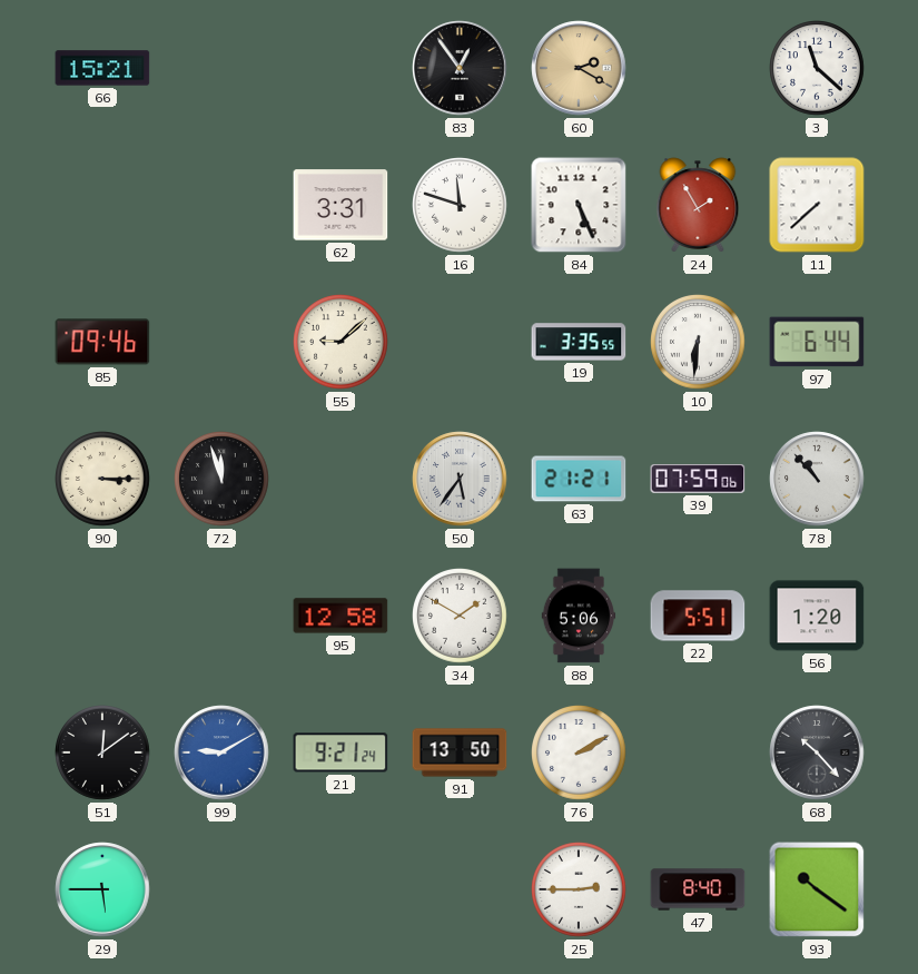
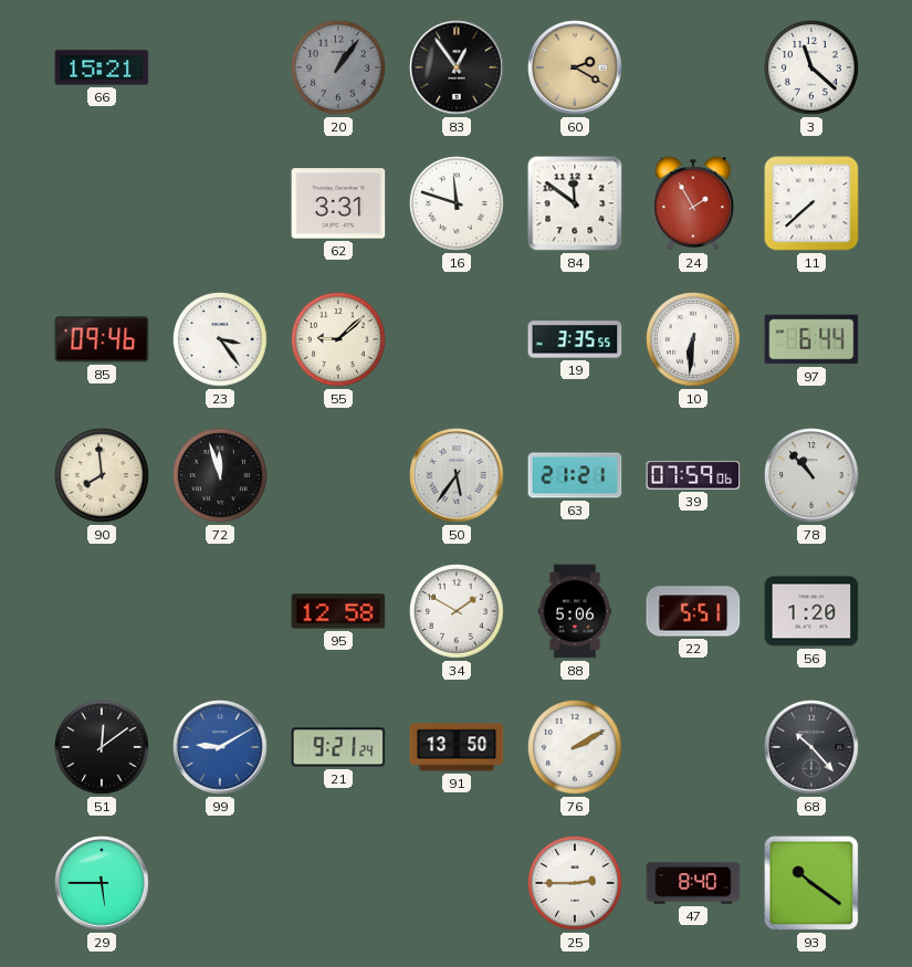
20: none -> 1:06
84: 5:26 -> 11:51
23: none -> 3:24
90: 3:15 -> 7:59
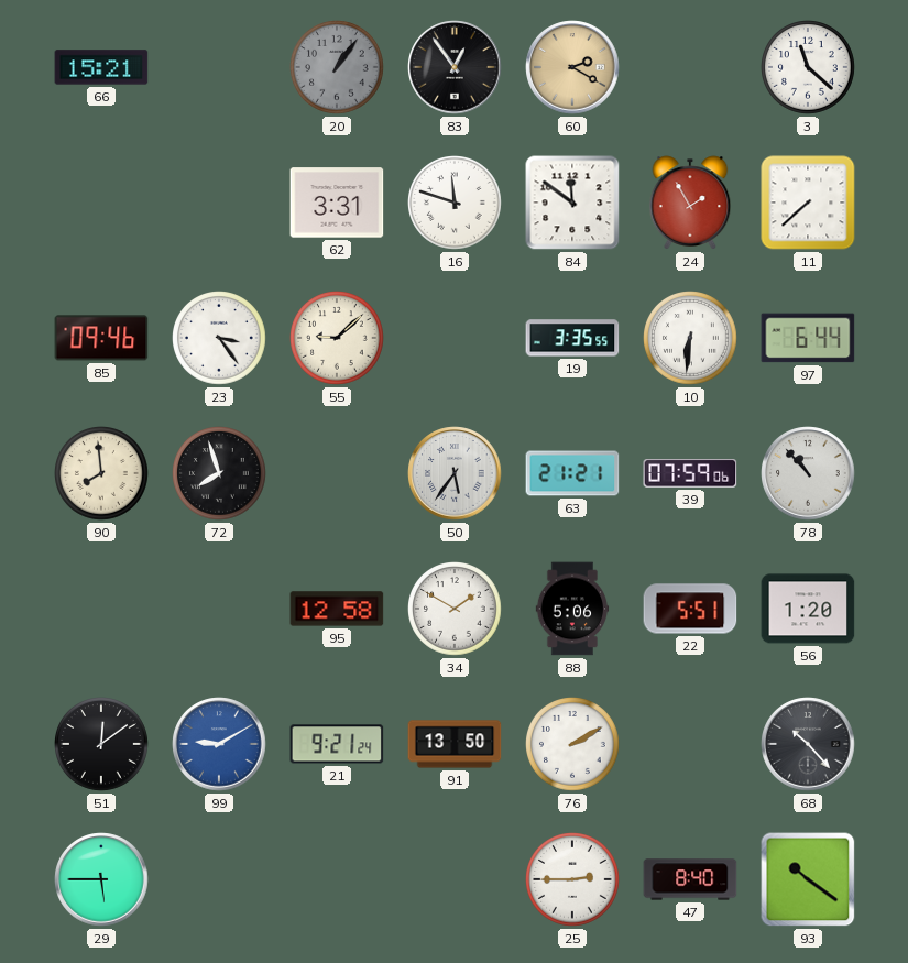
72: 11:57 -> 7:57
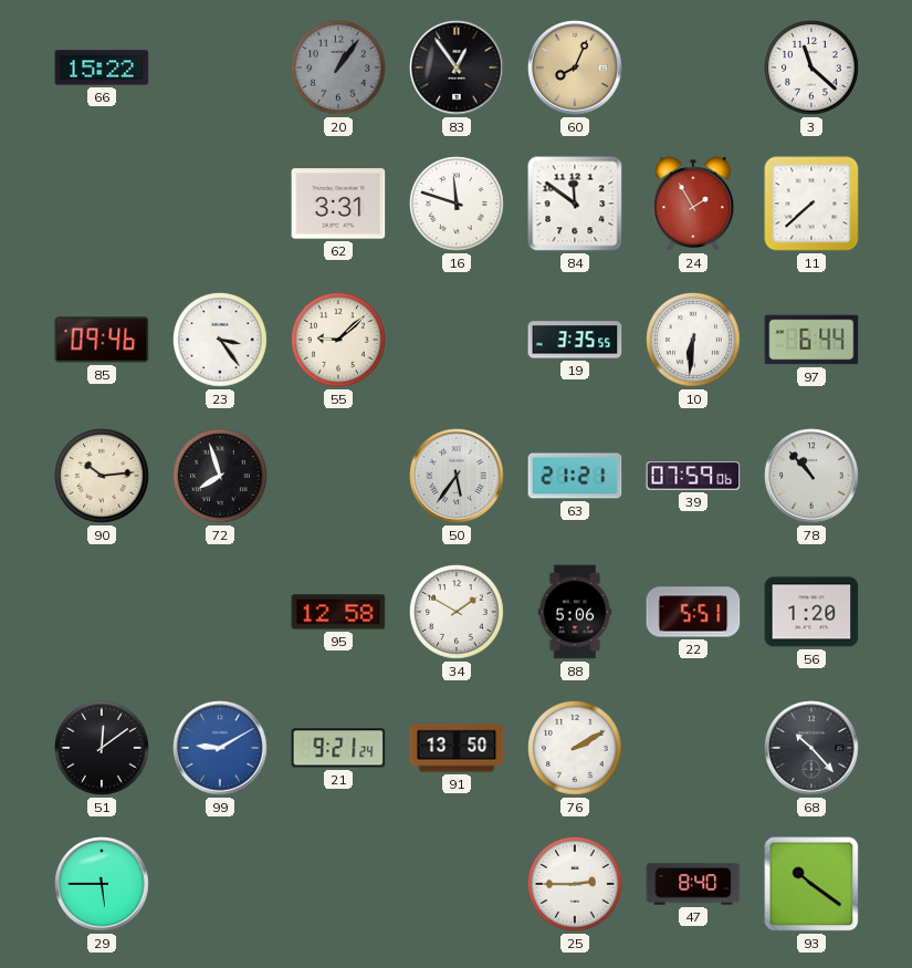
66: 15:21 -> 15:22
60: 2:20 -> 8:04
90: 7:59 -> 10:14
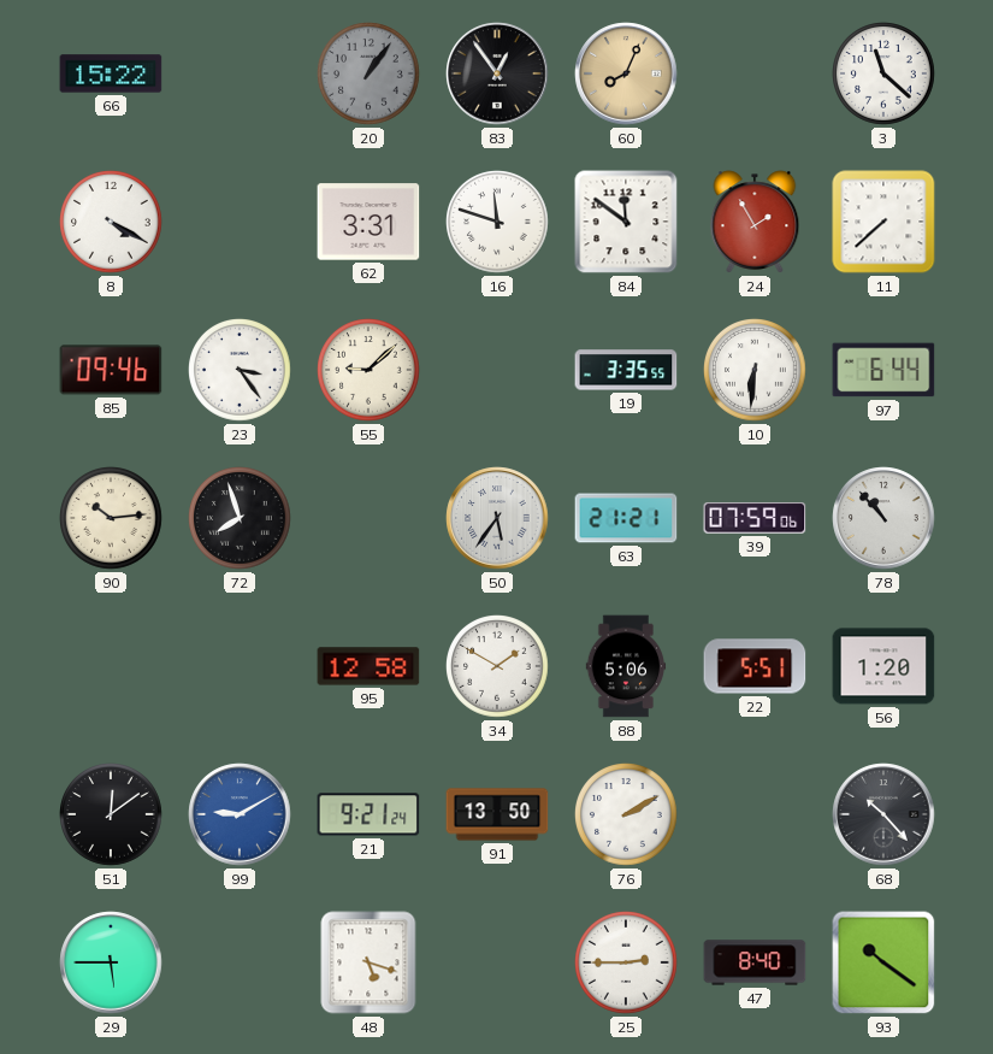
8: none -> 4:20
48: none -> 5:18
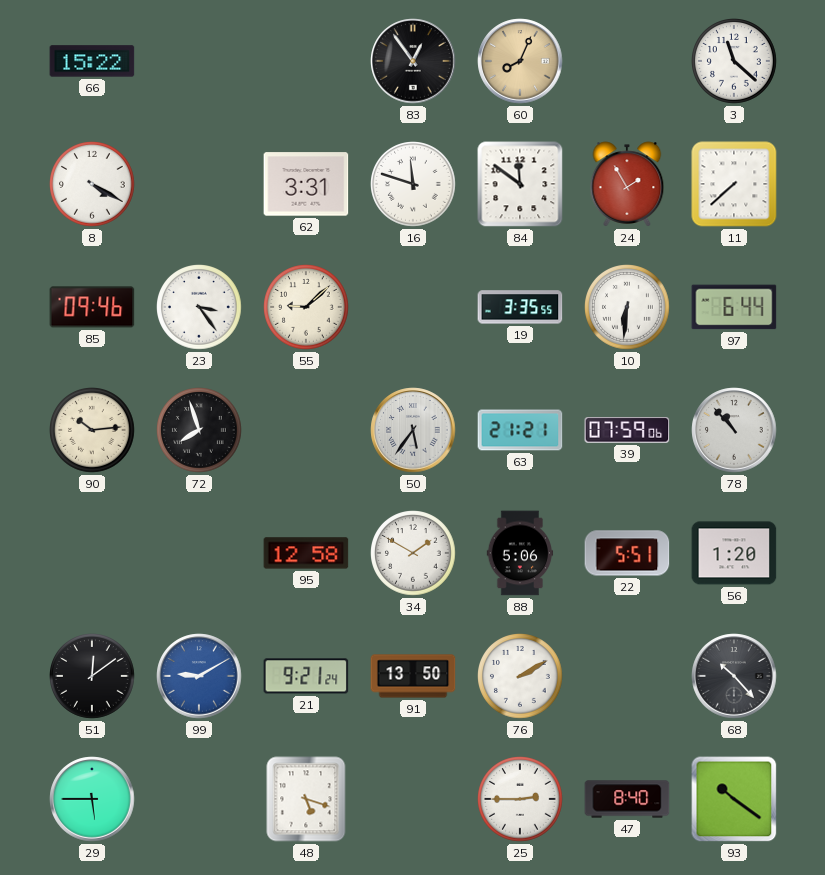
20: 1:06 -> none
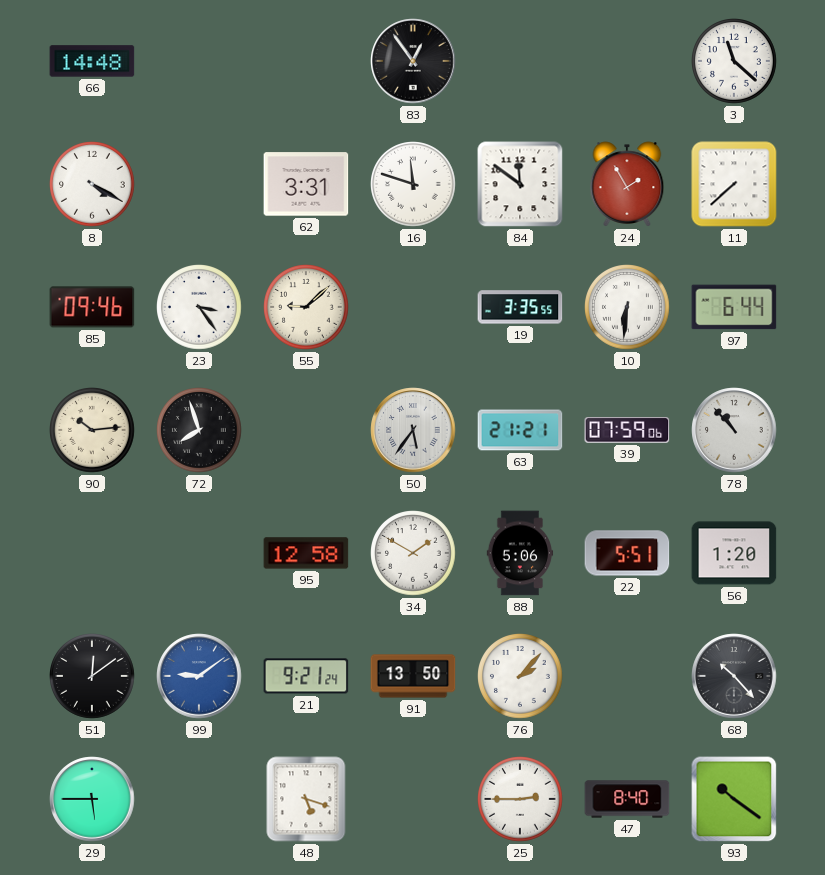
66: 15:22 -> 14:48
60: 8:04 -> none
99: 9:10 -> 9:09
76: 2:10 -> 2:07
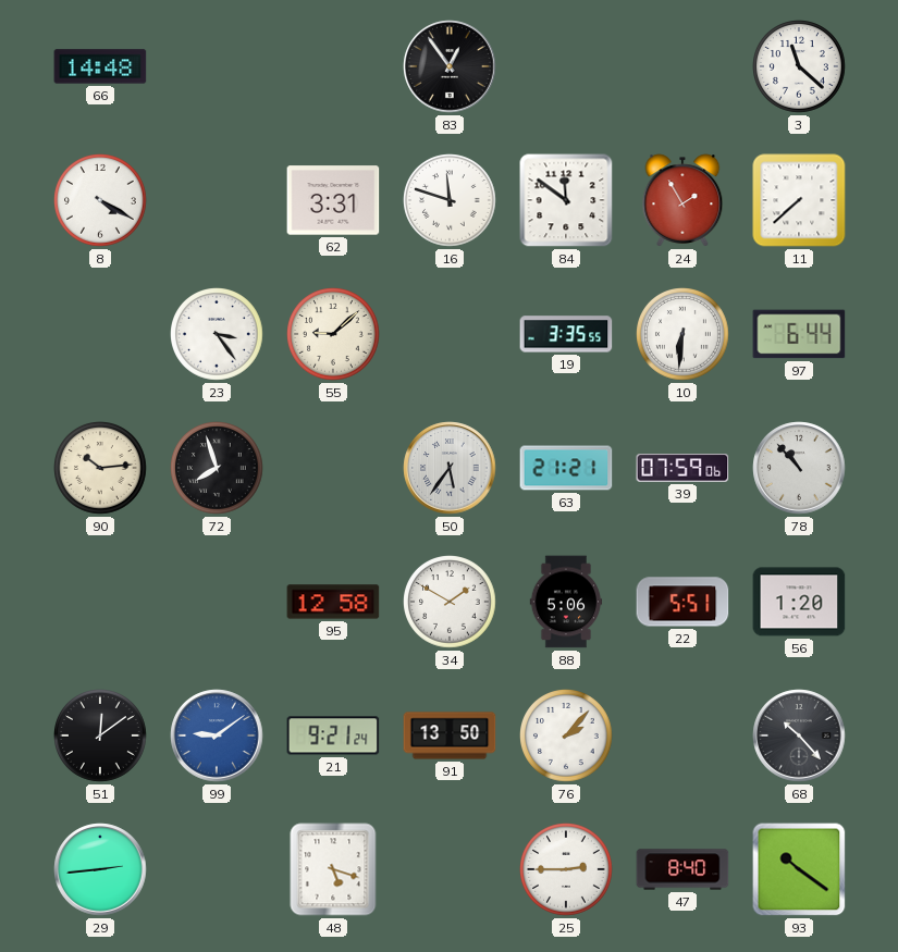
85: 09:46 -> none
29: 5:45 -> 2:44
